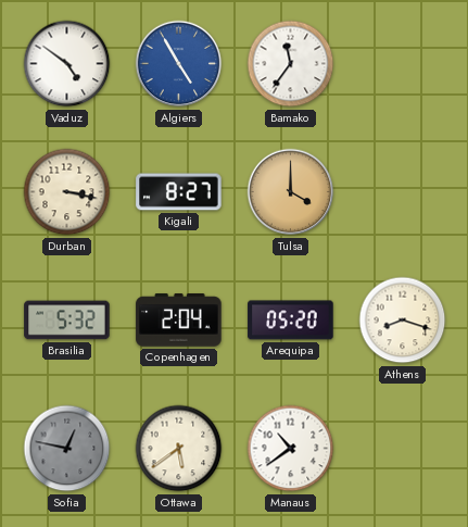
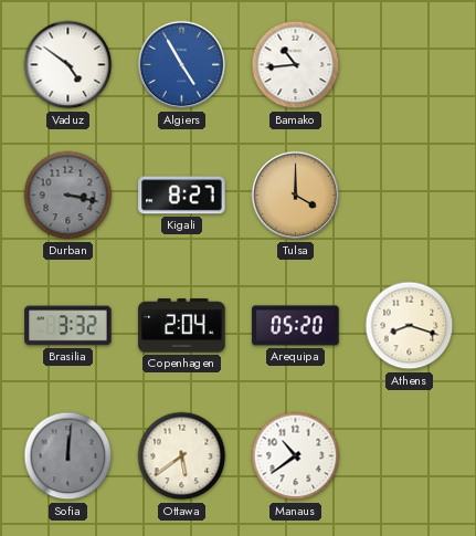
Bamako: 11:36 -> 10:44
Durban dial: cream -> grey
Brasilia: 5:32 -> 3:32
Sofia: 12:47 -> 12:01
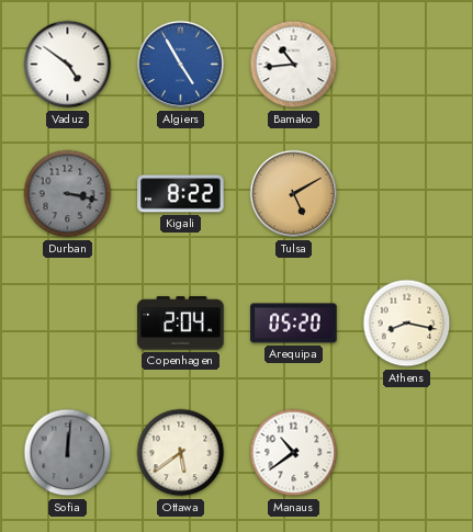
Kigali: 8:27 -> 8:22
Tulsa: 4:00 -> 5:10
Brasilia: 3:32 -> none
Athens: 8:18 -> 8:17
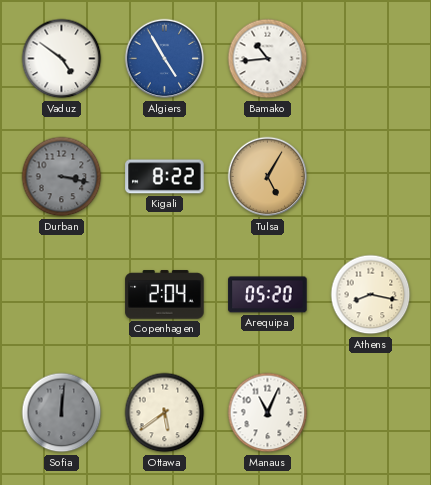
Tulsa: 5:10 -> 5:05
Manaus: 10:39 -> 11:04
